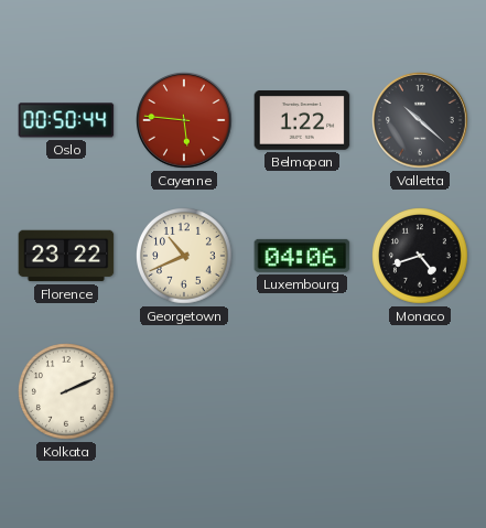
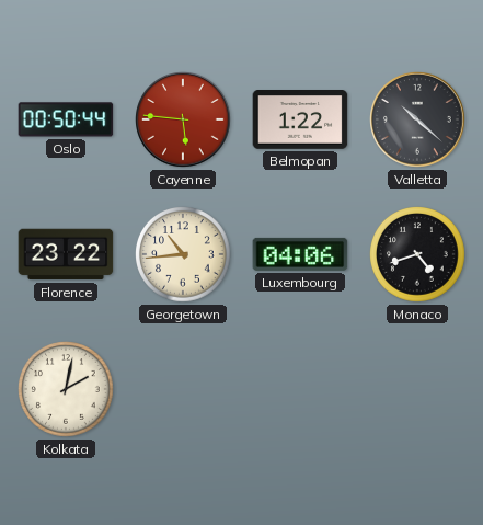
Georgetown: 10:41 -> 10:44
Kolkata: 2:11 -> 2:02
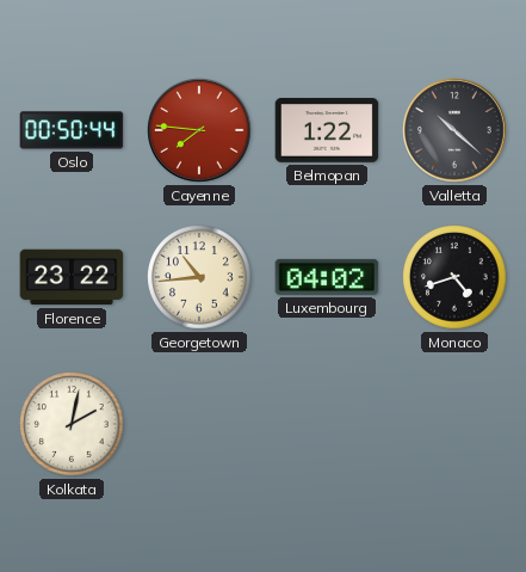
Cayenne: 5:46 -> 7:46
Luxembourg: 04:06 -> 04:02
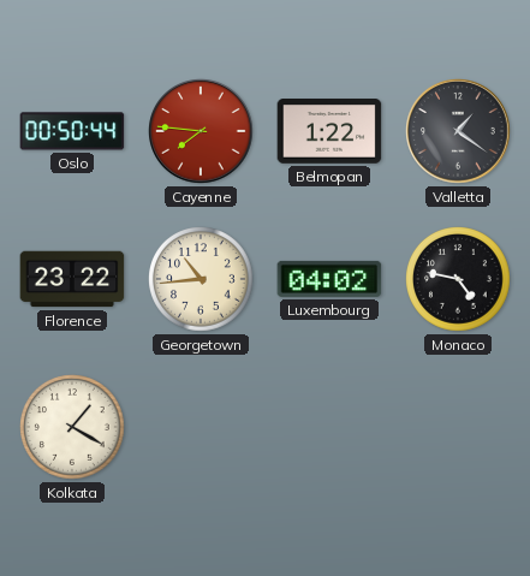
Valletta: 10:22 -> 1:21
Monaco: 4:42 -> 4:47
Kolkata: 2:02 -> 1:20
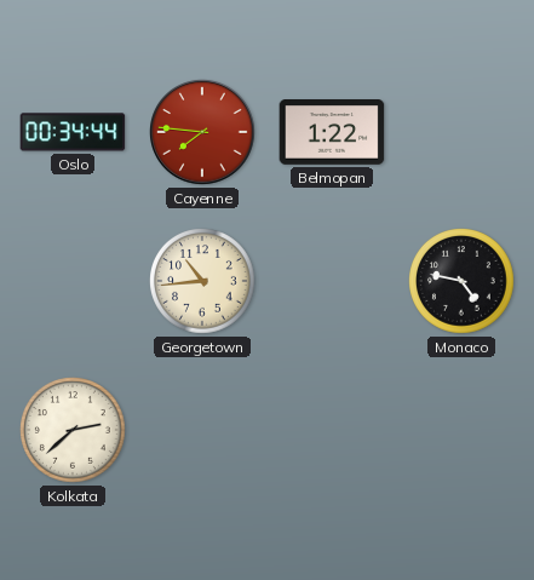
Oslo: 00:50 -> 00:34
Valletta: 1:21 -> none
Florence: 23:22 -> none
Luxembourg: 04:02 -> none
Kolkata: 1:20 -> 2:38
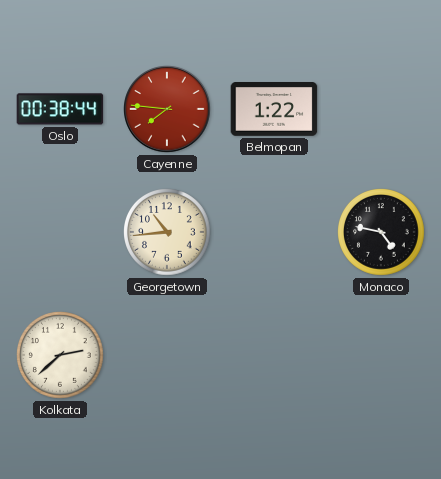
Oslo: 00:34 -> 00:38
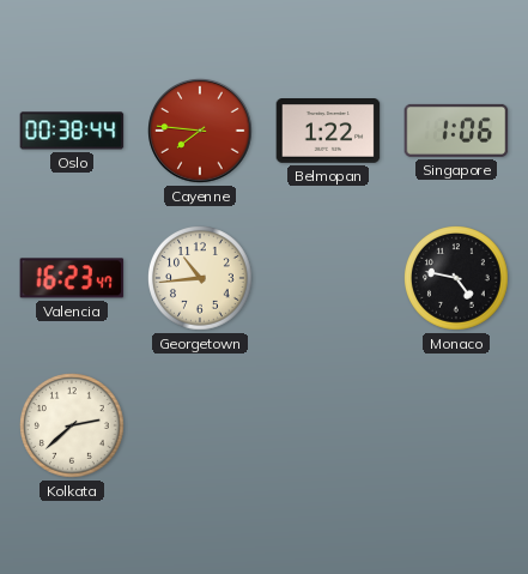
Singapore: none -> 1:06
Valencia: none -> 16:23
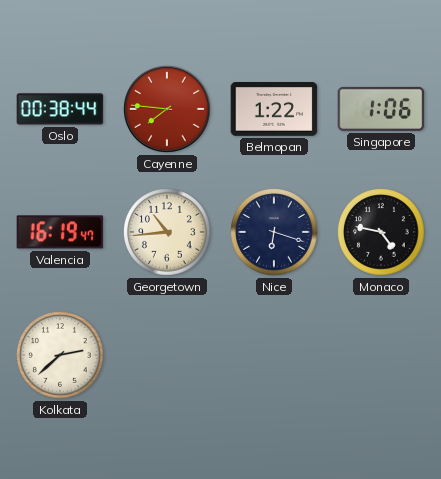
Valencia: 16:23 -> 16:19
Nice: none -> 6:18
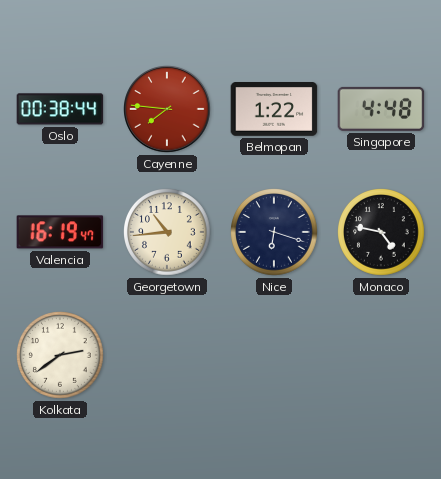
Singapore: 1:06 -> 4:48
Kolkata: 2:38 -> 2:39
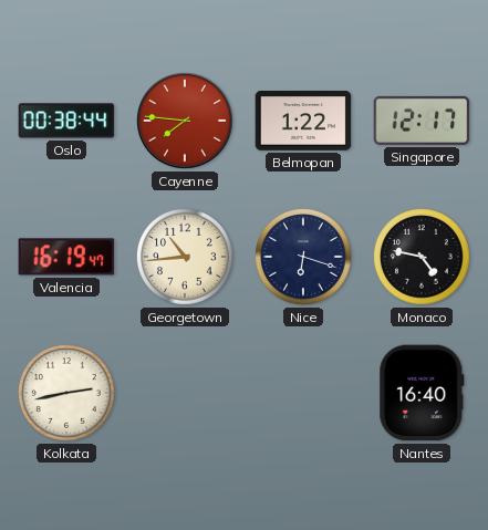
Singapore: 4:48 -> 12:17
Kolkata: 2:39 -> 2:43
Nantes: none -> 16:40
